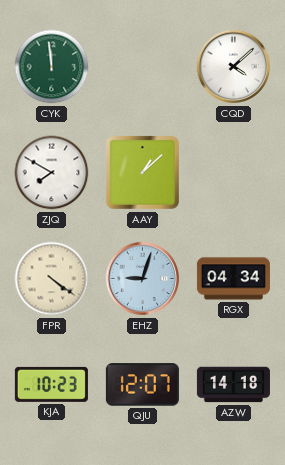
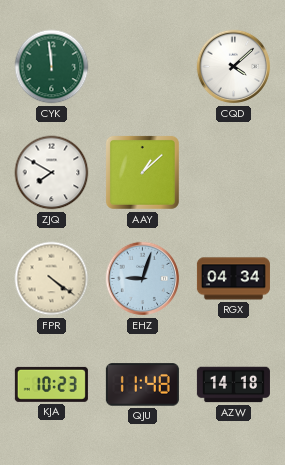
QJU: 12:07 -> 11:48
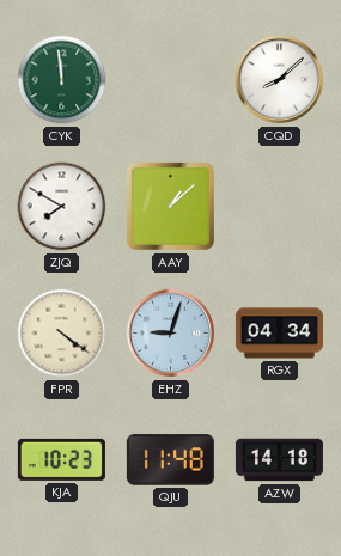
CQD: 4:08 -> 8:08
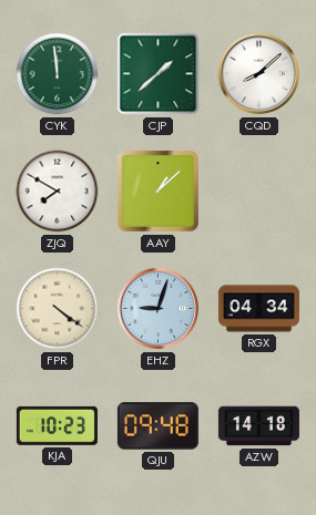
CJP: none -> 1:38
QJU: 11:48 -> 09:48
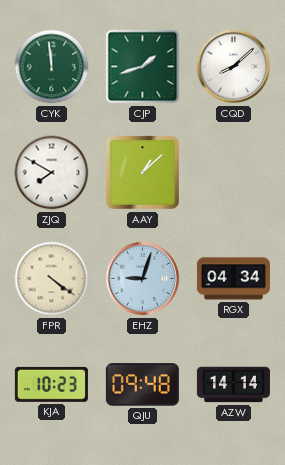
CJP: 1:38 -> 1:42
AZW: 14:18 -> 14:14
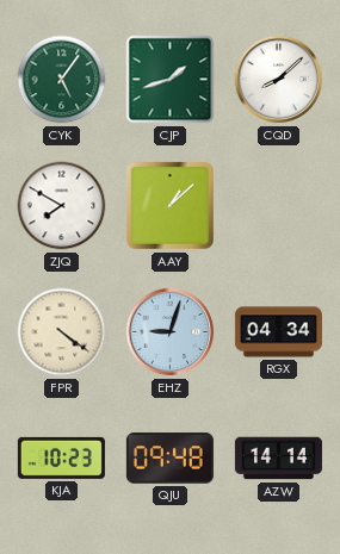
CYK: 11:59 -> 5:06
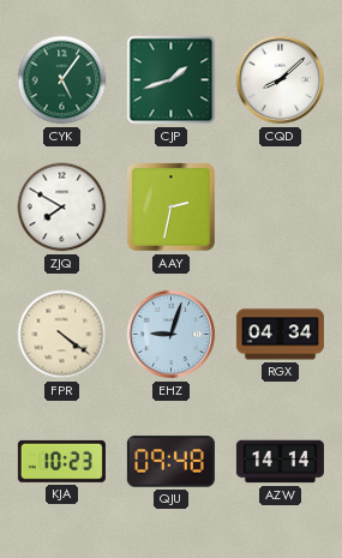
AAY: 1:08 -> 2:32
